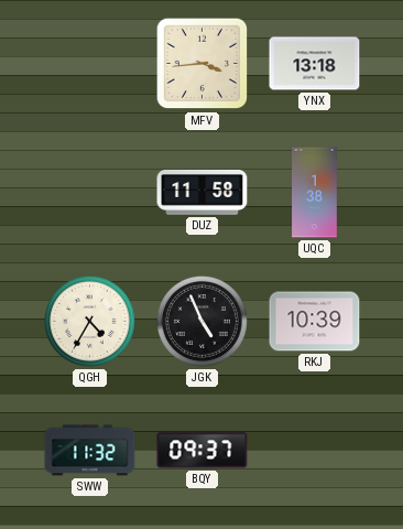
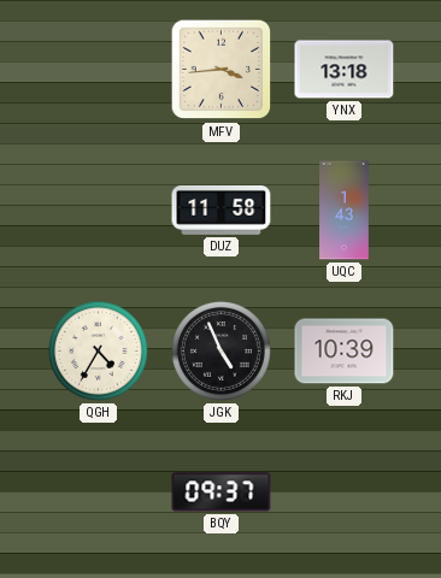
UQC: 1:38 -> 1:43
SWW: 11:32 -> none
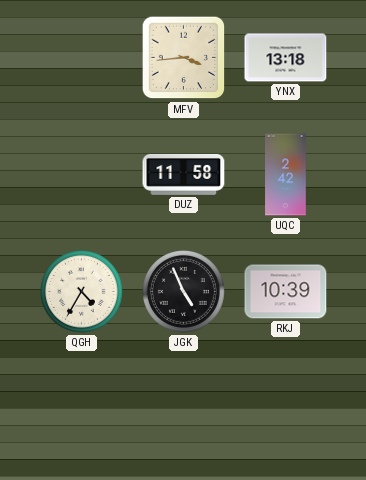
UQC: 1:43 -> 2:42
BQY: 09:37 -> none
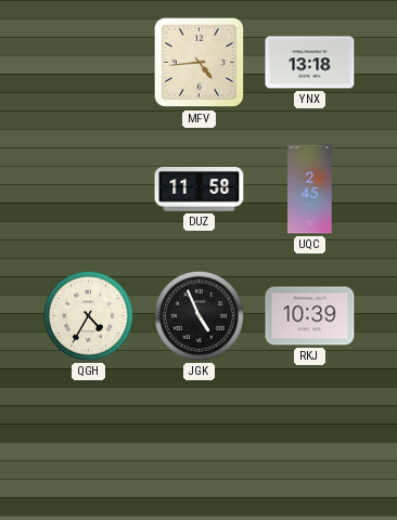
MFV: 3:44 -> 4:44
UQC: 2:42 -> 2:45
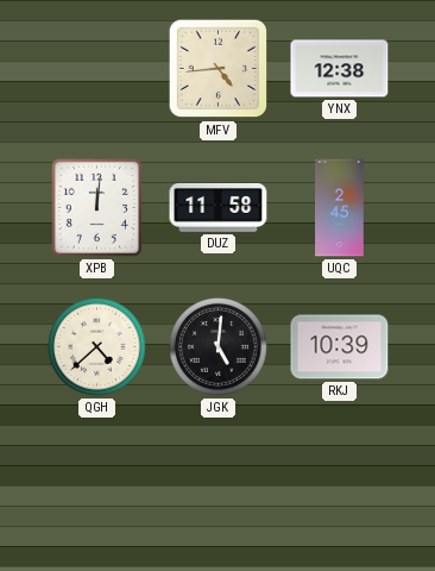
YNX: 13:18 -> 12:38
XPB: none -> 12:01
QGH: 4:35 -> 4:38
JGK: 4:56 -> 5:01
